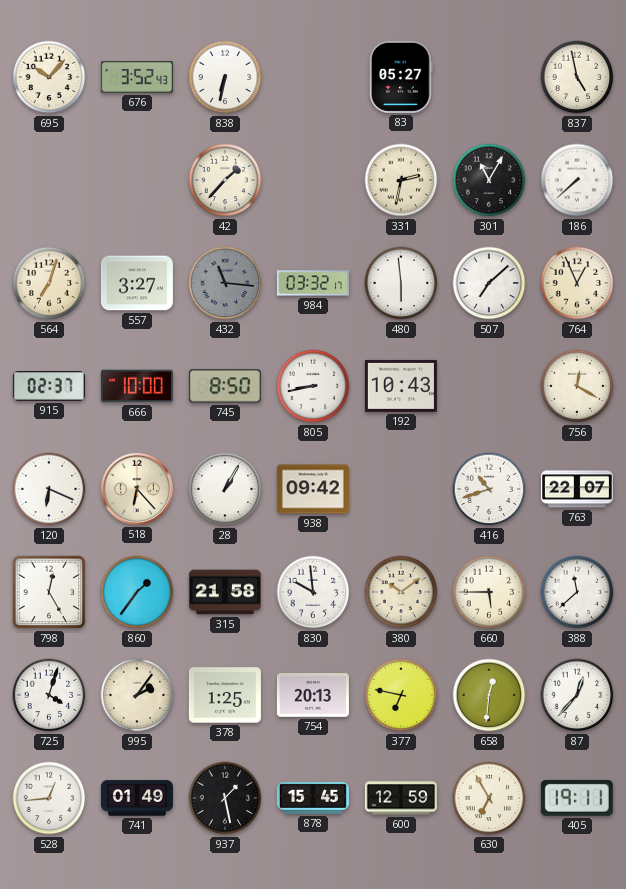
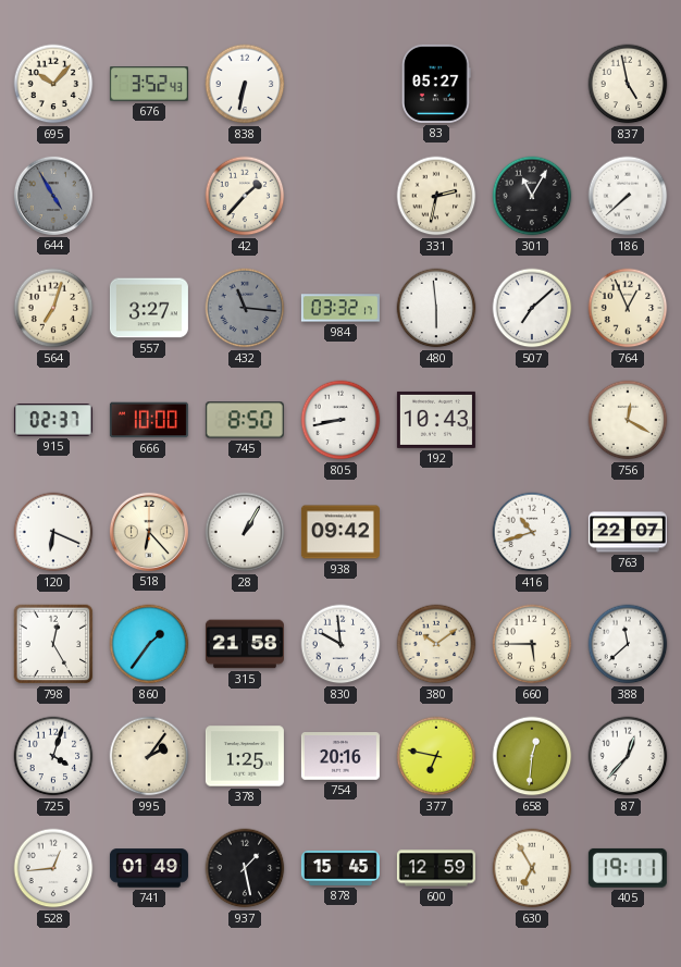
644: none -> 4:55
754: 20:13 -> 20:16
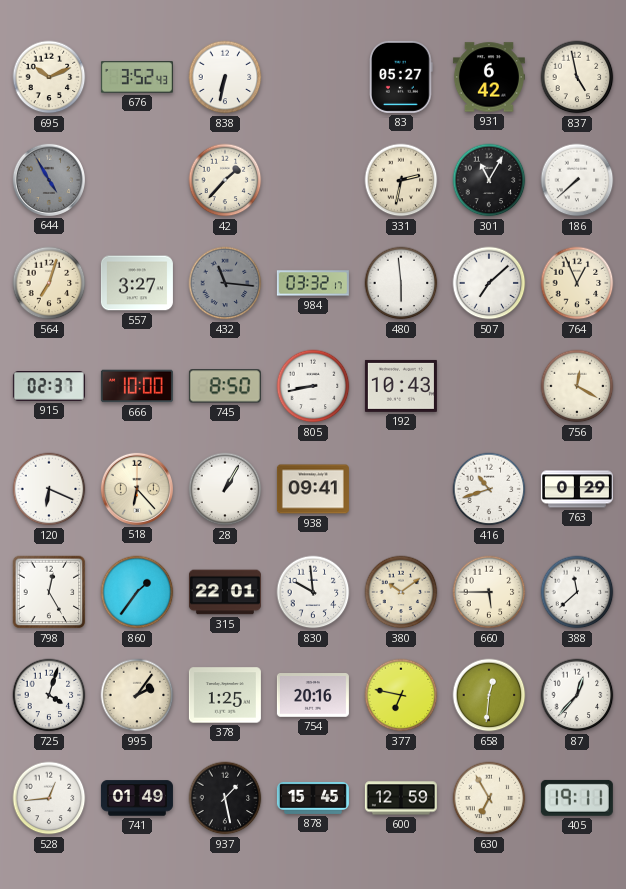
695: 10:07 -> 10:11
931: none -> 6:42
938: 09:42 -> 09:41
763: 22:07 -> 0:29
315: 21:58 -> 22:01
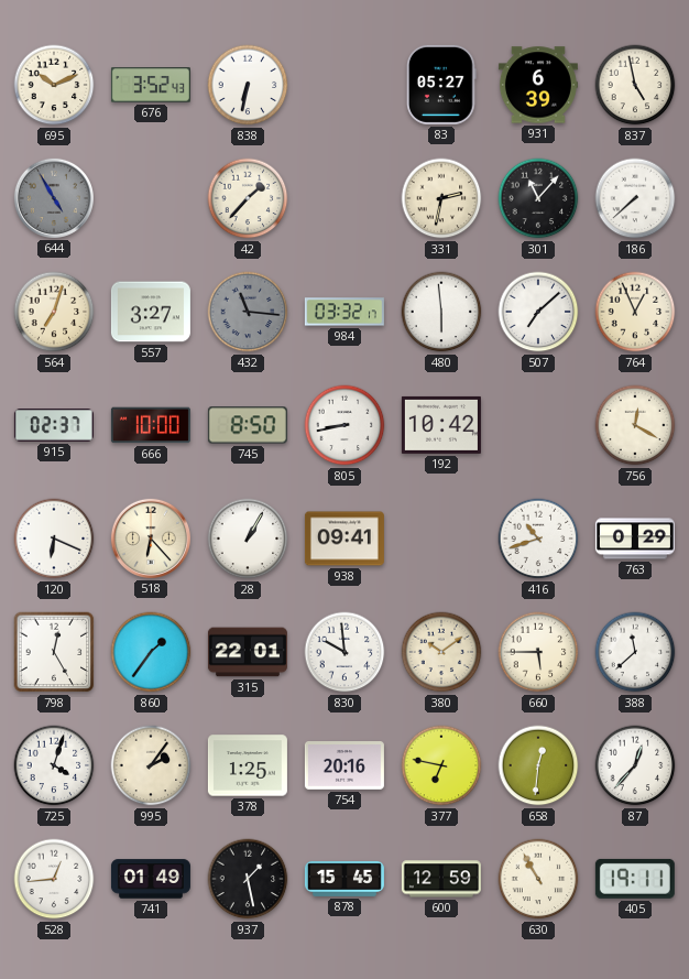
931: 6:42 -> 6:39
301: 11:05 -> 11:07
192: 10:43 -> 10:42
630: 6:55 -> 10:55
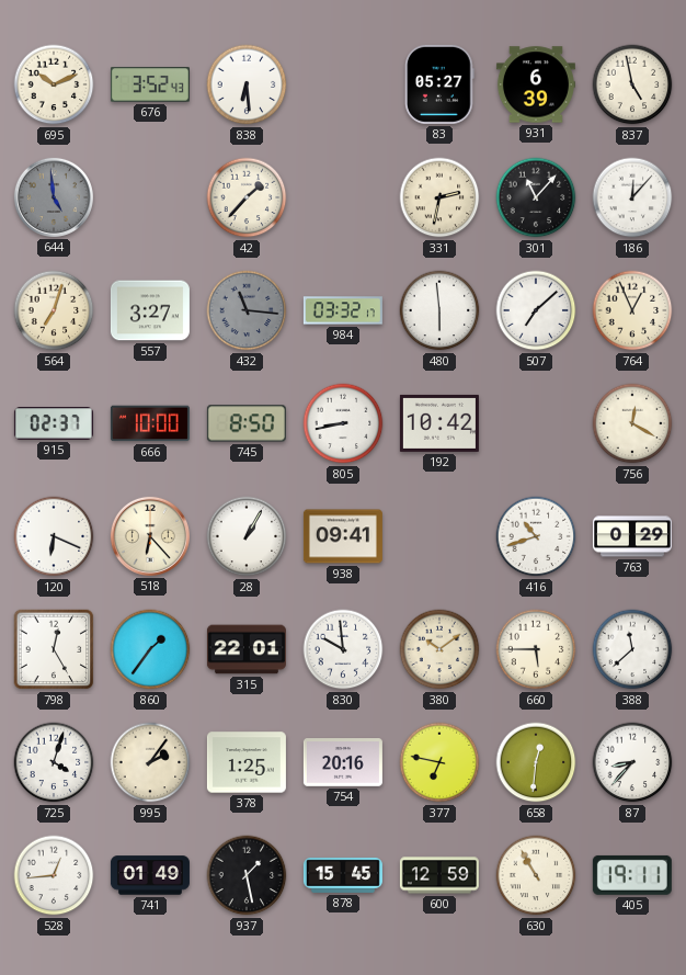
838: 6:32 -> 6:29
644: 4:55 -> 4:59
186: 7:38 -> 12:07
87: 12:37 -> 8:37
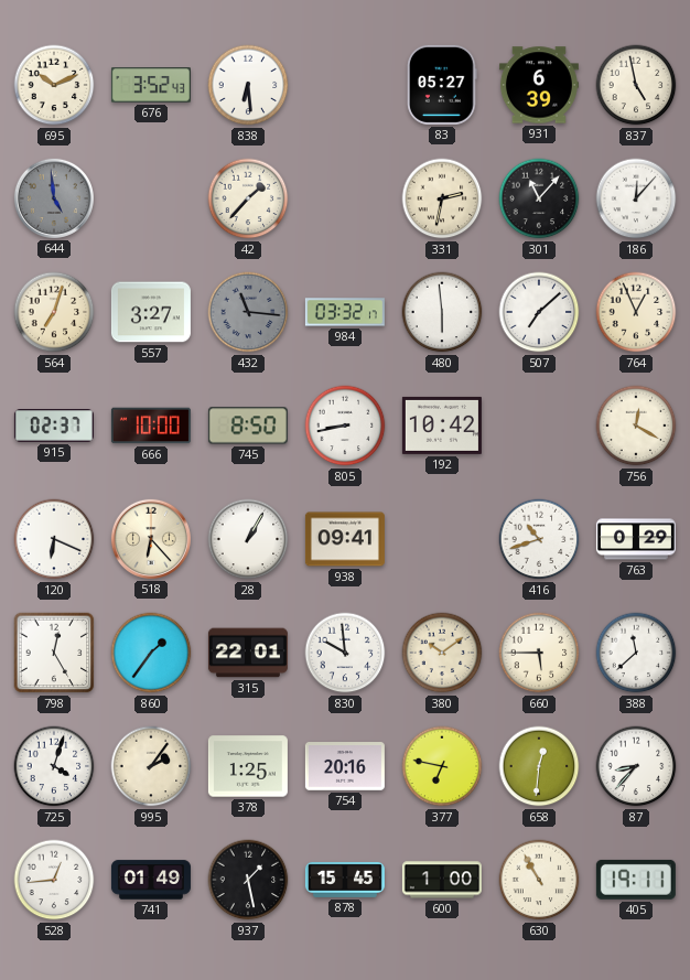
600: 12:59 -> 1:00
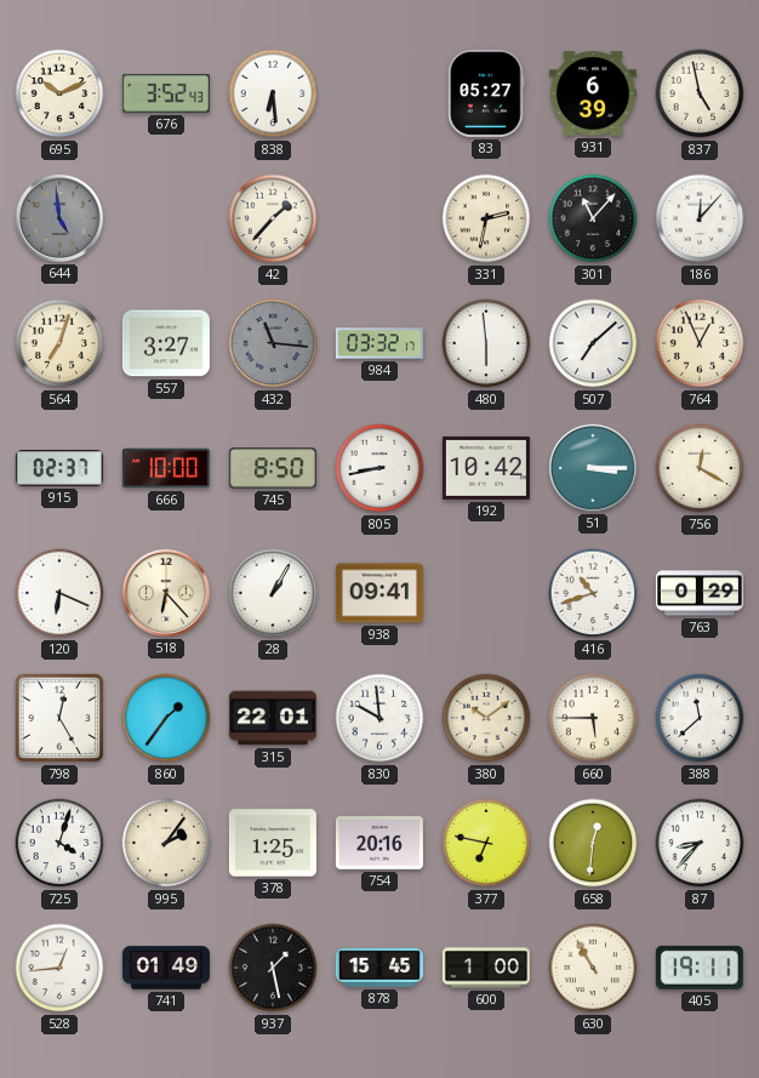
51: none -> 3:15
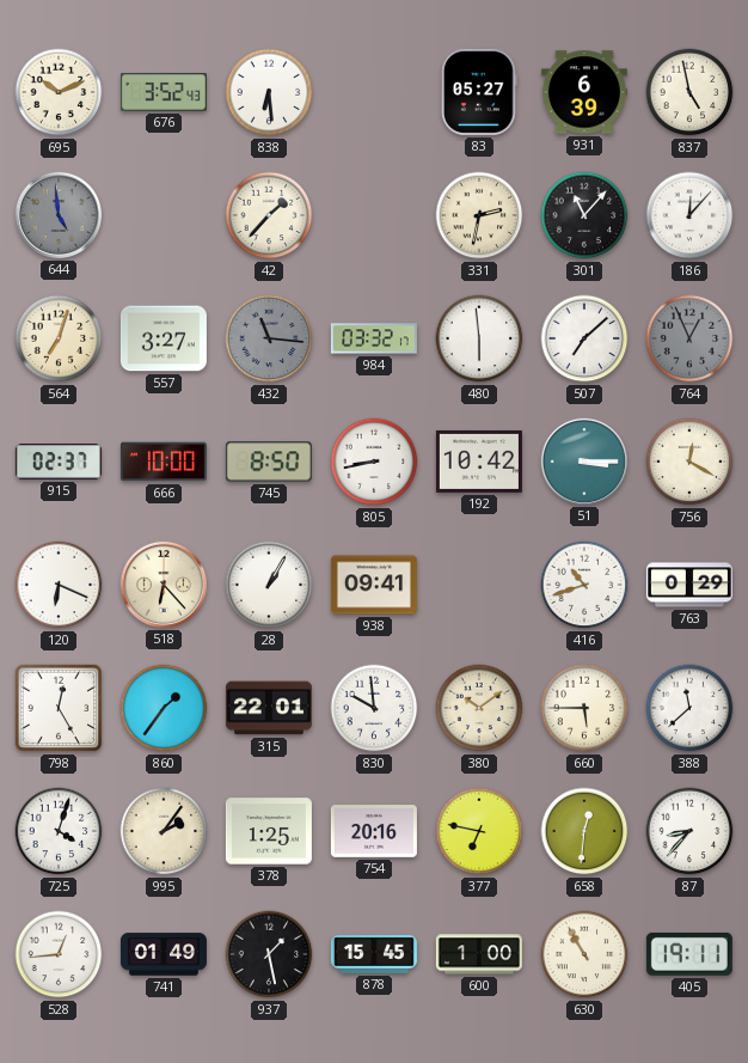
764 dial: cream -> grey
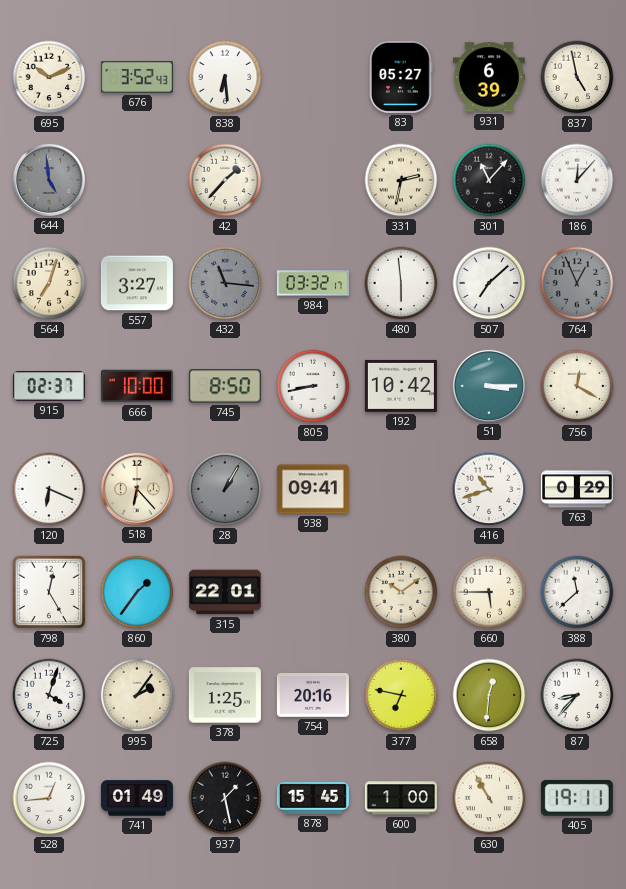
28 dial: white -> grey
830: 9:59 -> none
